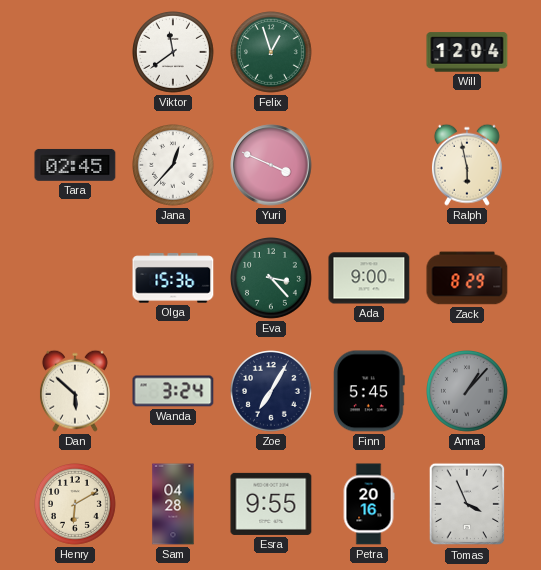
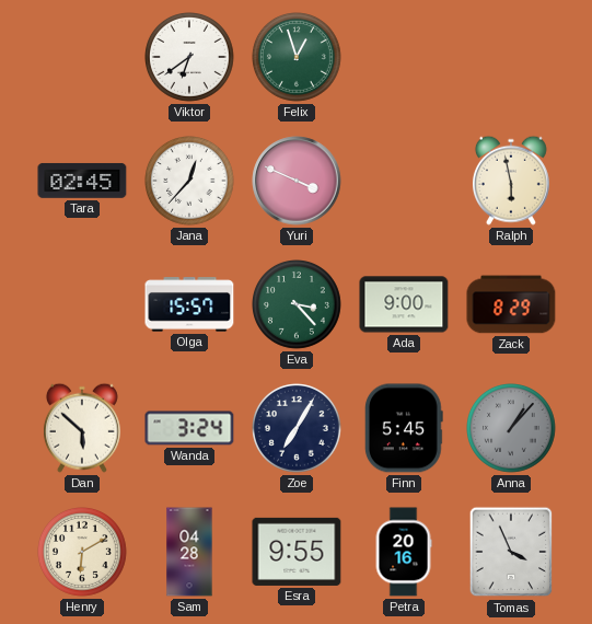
Viktor: 11:39 -> 6:39
Will: 12:04 -> none
Olga: 15:36 -> 15:57
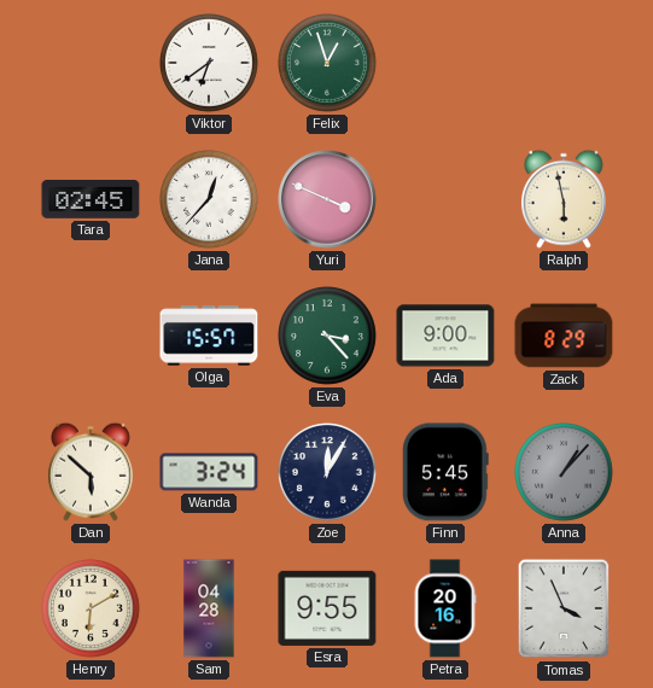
Zoe: 7:05 -> 12:05
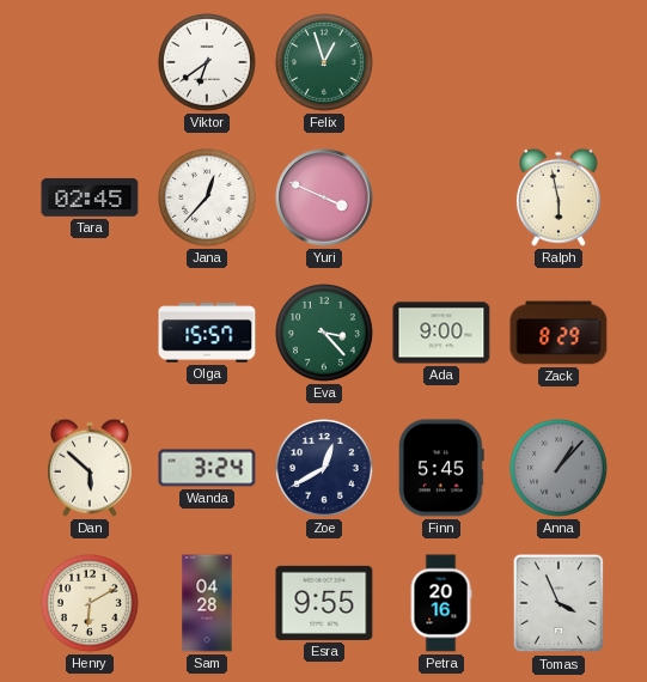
Zoe: 12:05 -> 12:40
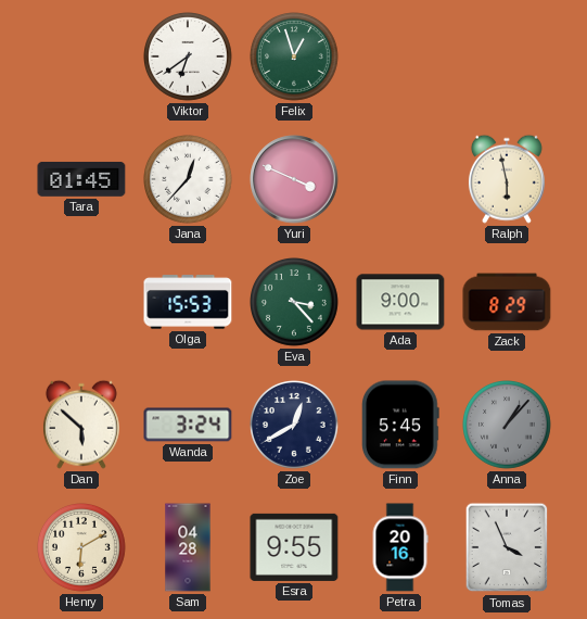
Tara: 02:45 -> 01:45
Olga: 15:57 -> 15:53
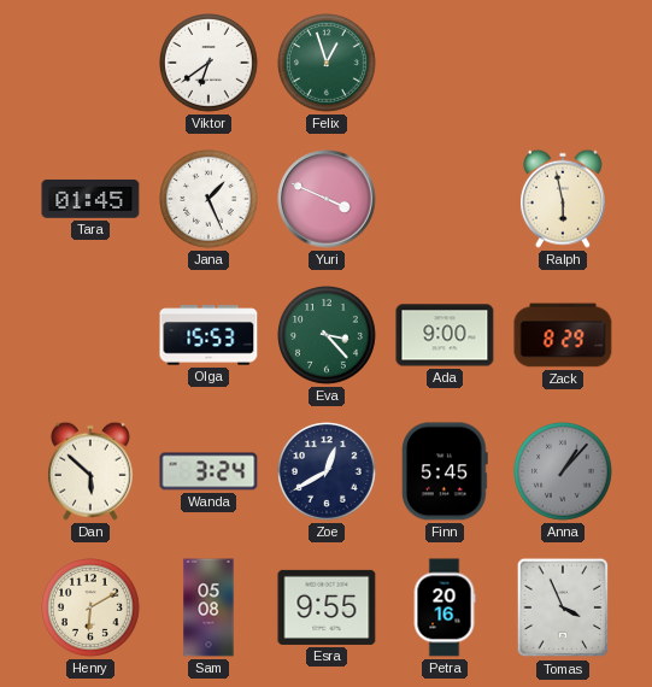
Jana: 12:37 -> 1:26
Sam: 04:28 -> 05:08
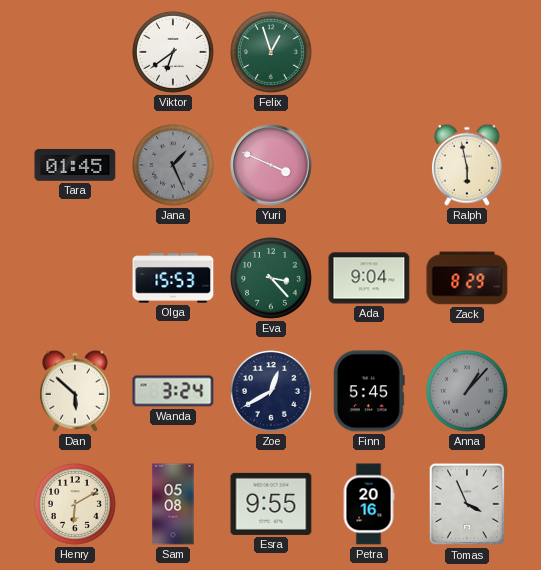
Jana dial: white -> grey
Ada: 9:00 -> 9:04
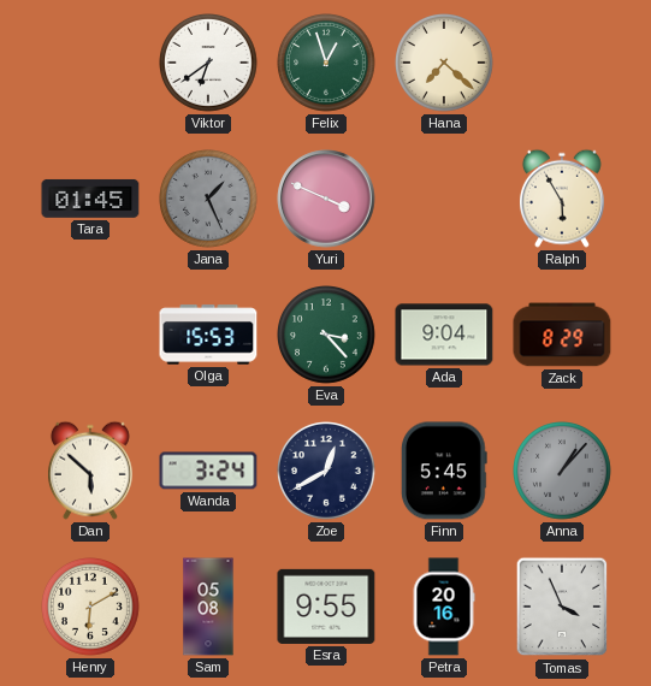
Hana: none -> 7:22
Ralph: 5:58 -> 5:55
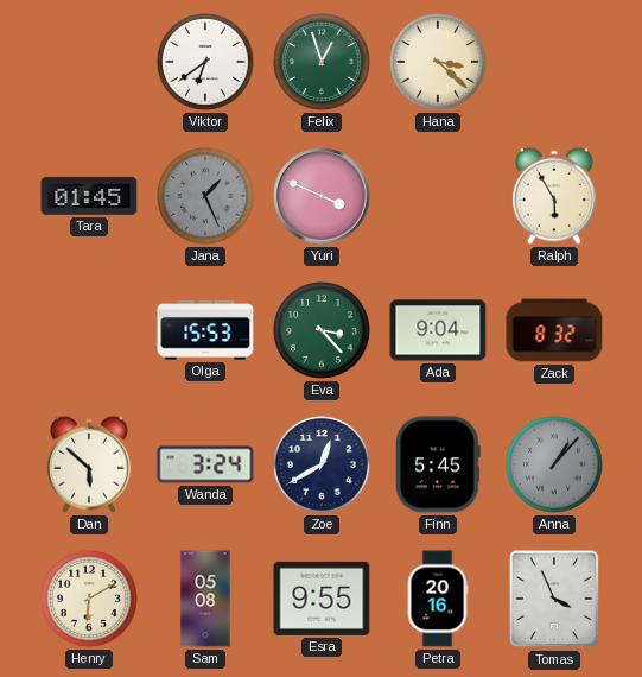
Hana: 7:22 -> 3:22
Zack: 8:29 -> 8:32
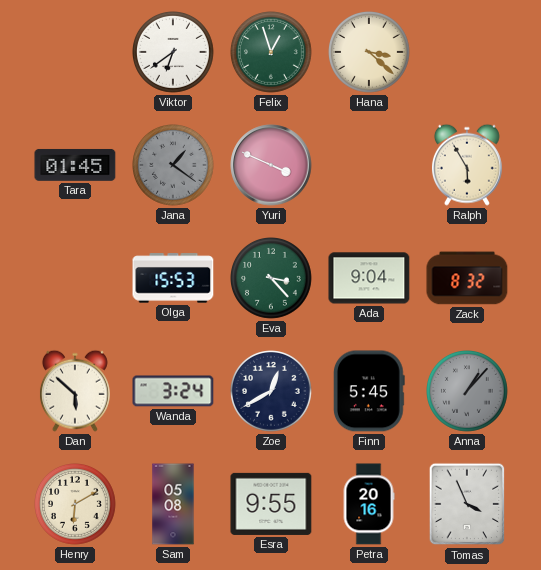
Jana: 1:26 -> 1:21
